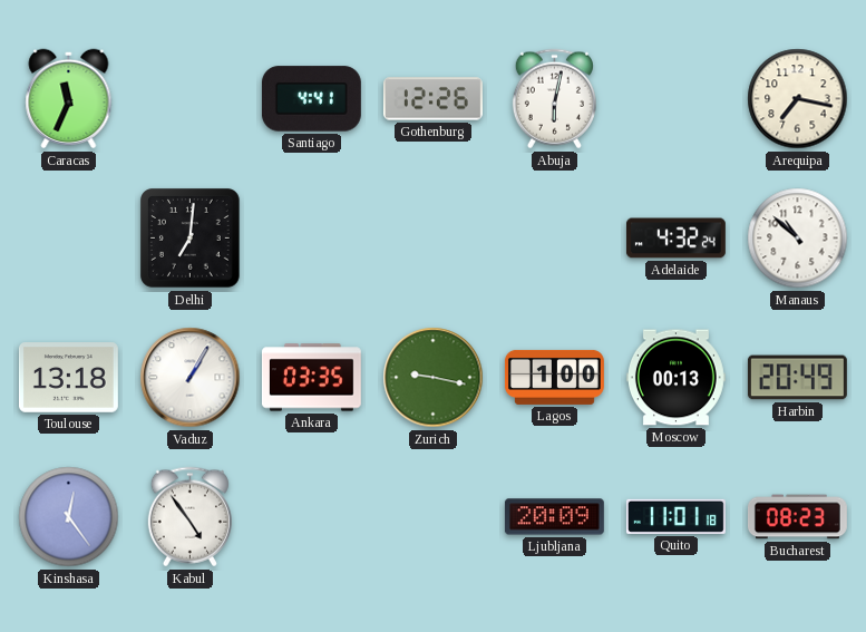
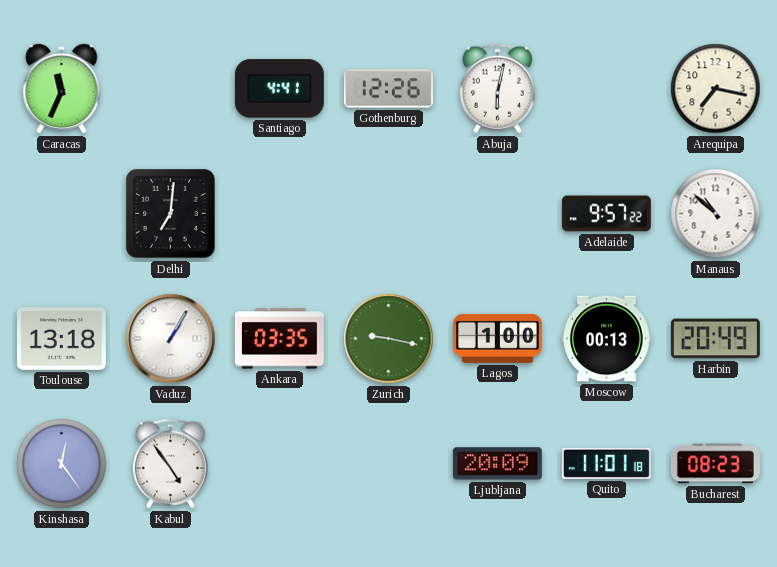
Adelaide: 4:32 -> 9:57
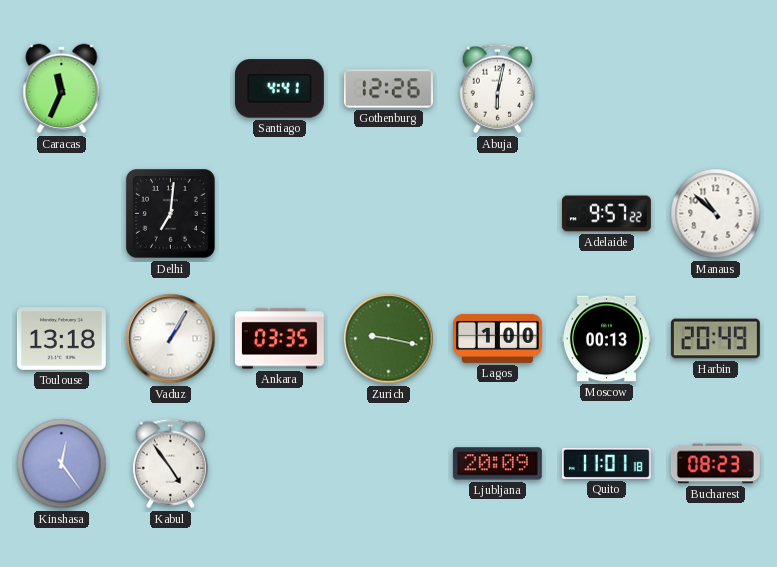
Arequipa: 7:17 -> none
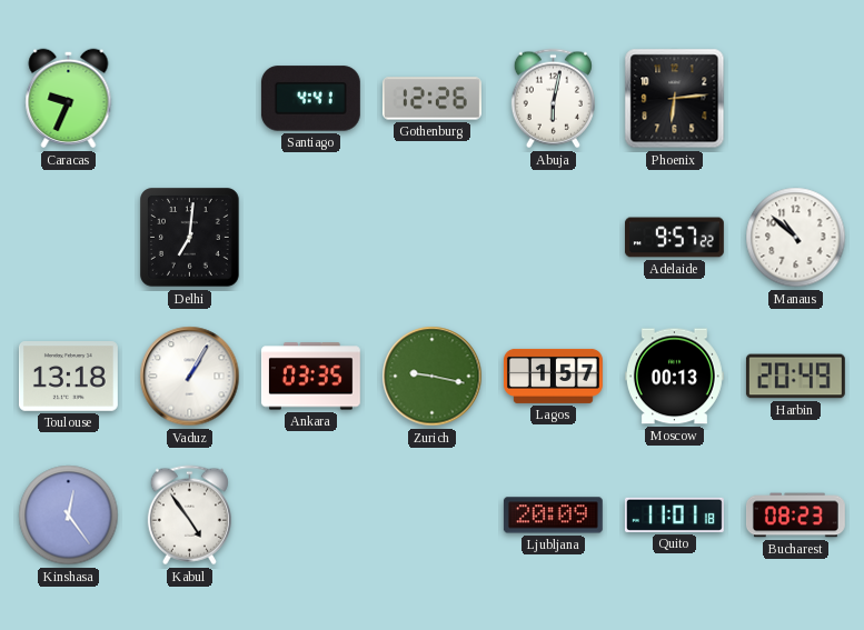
Caracas: 11:34 -> 9:34
Phoenix: none -> 6:14
Lagos: 1:00 -> 1:57
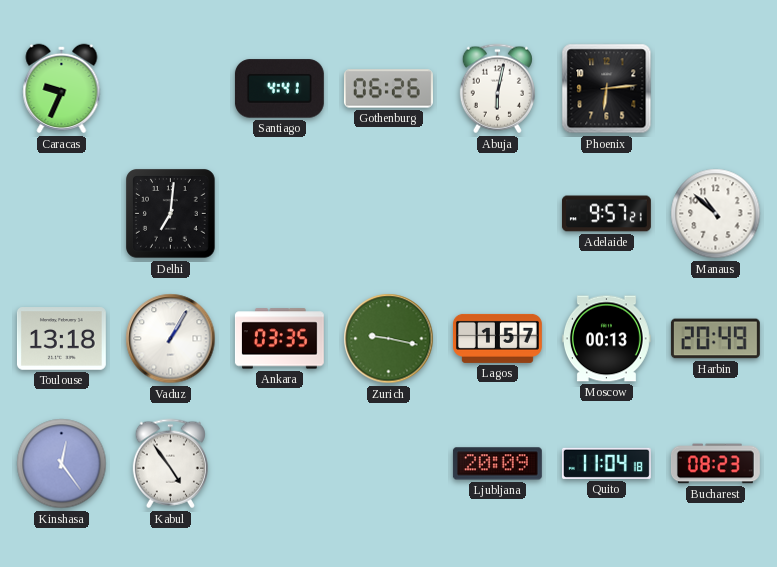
Gothenburg: 12:26 -> 06:26
Adelaide: 9:57:22 -> 9:57:21
Quito: 11:01 -> 11:04
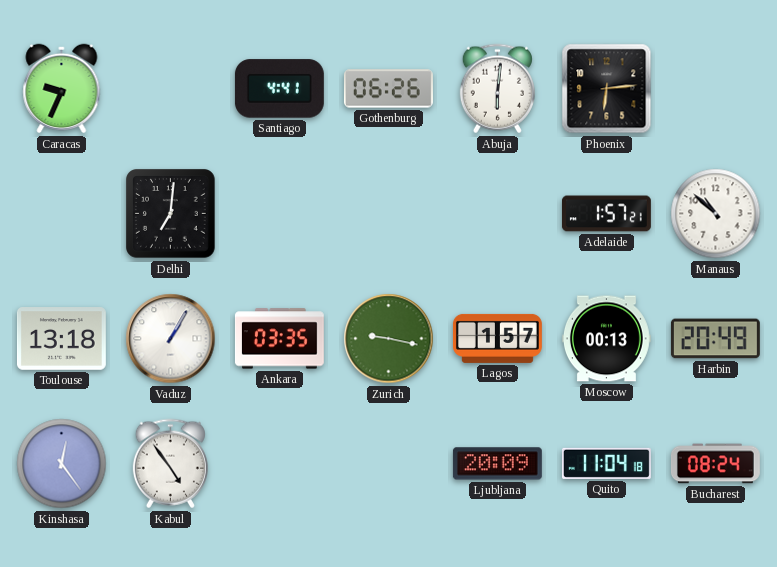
Abuja: 6:02 -> 6:01
Adelaide: 9:57 -> 1:57
Bucharest: 08:23 -> 08:24
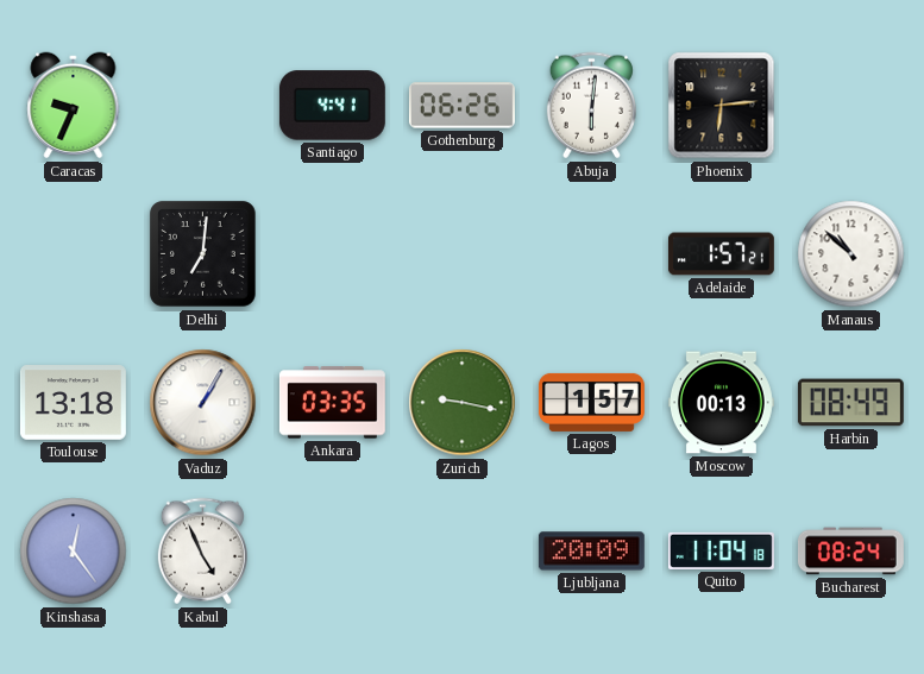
Harbin: 20:49 -> 08:49
Kabul: 4:54 -> 4:56
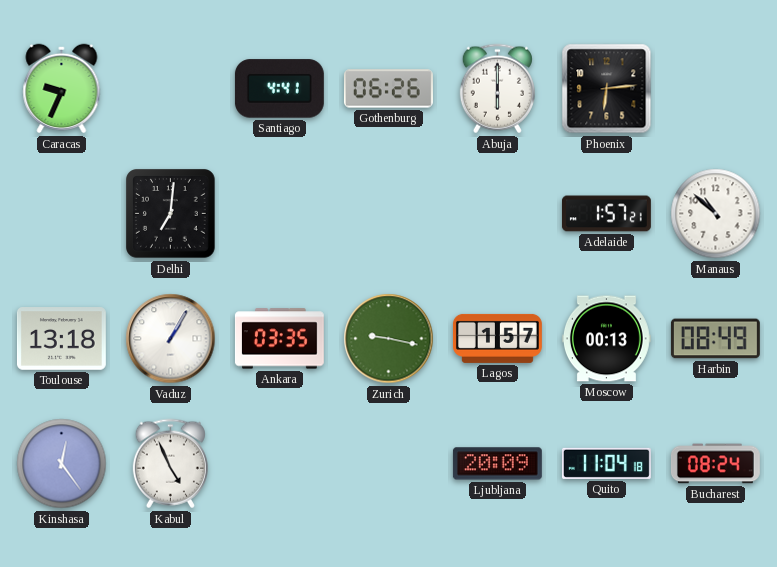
Abuja: 6:01 -> 6:00
